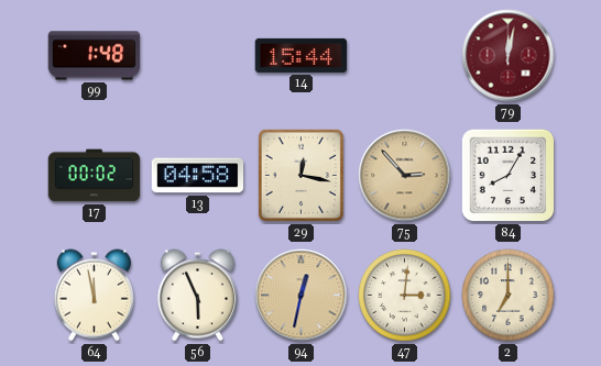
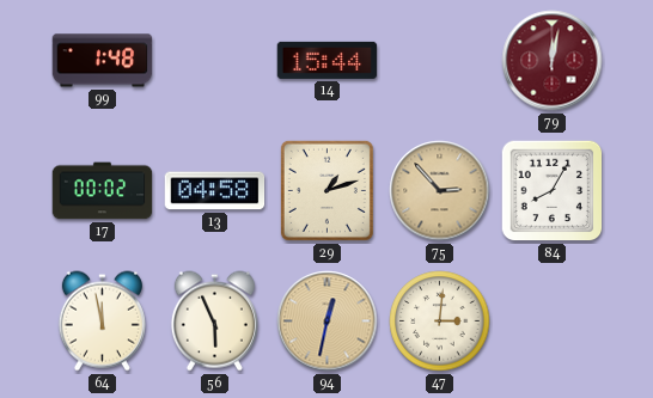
29: 12:17 -> 1:12
2: 7:00 -> none
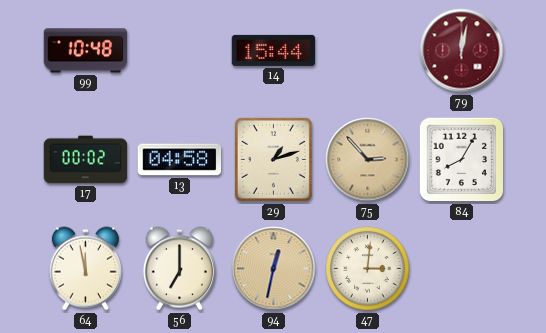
99: 1:48 -> 10:48
56: 5:56 -> 7:00
